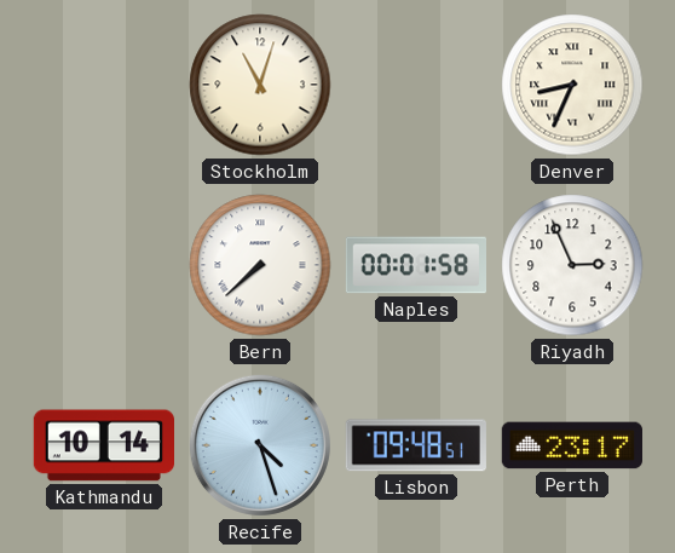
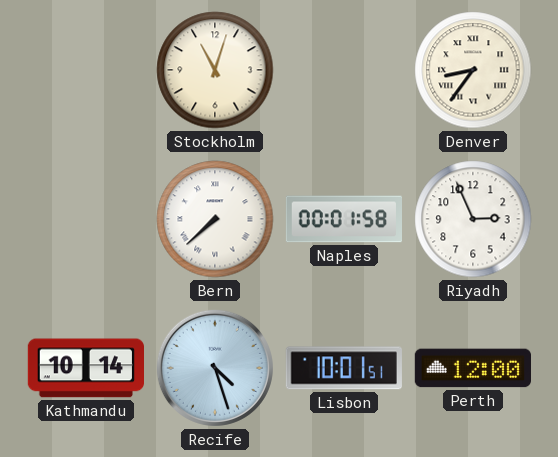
Denver: 8:34 -> 8:36
Lisbon: 09:48 -> 10:01
Perth: 23:17 -> 12:00
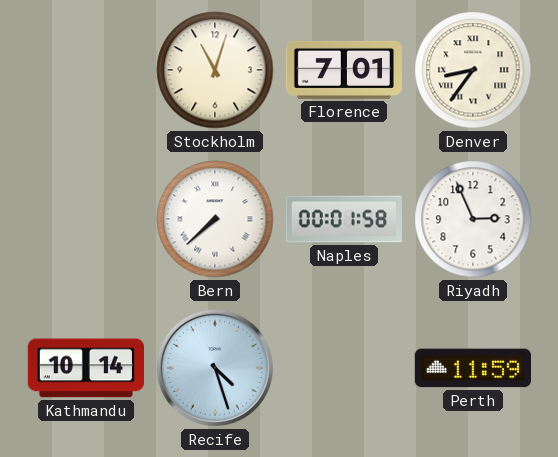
Florence: none -> 7:01
Lisbon: 10:01 -> none
Perth: 12:00 -> 11:59
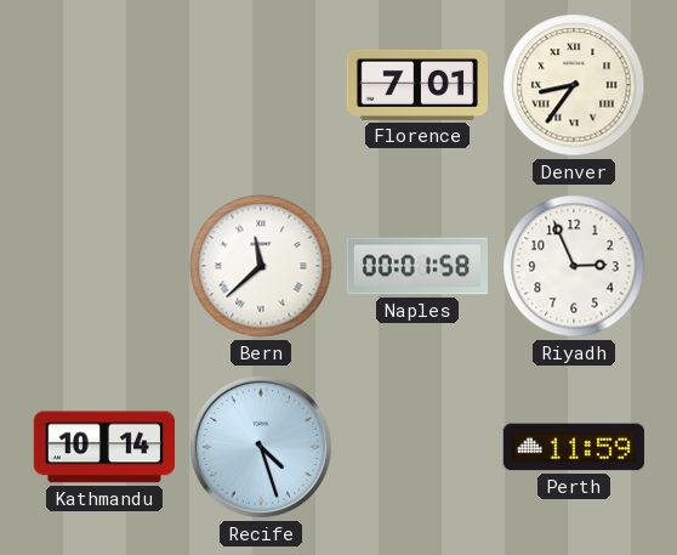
Stockholm: 11:03 -> none
Bern: 7:38 -> 11:38
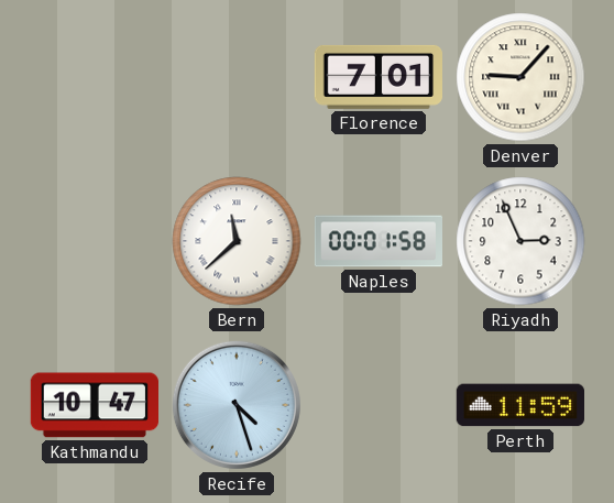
Denver: 8:36 -> 9:07
Kathmandu: 10:14 -> 10:47
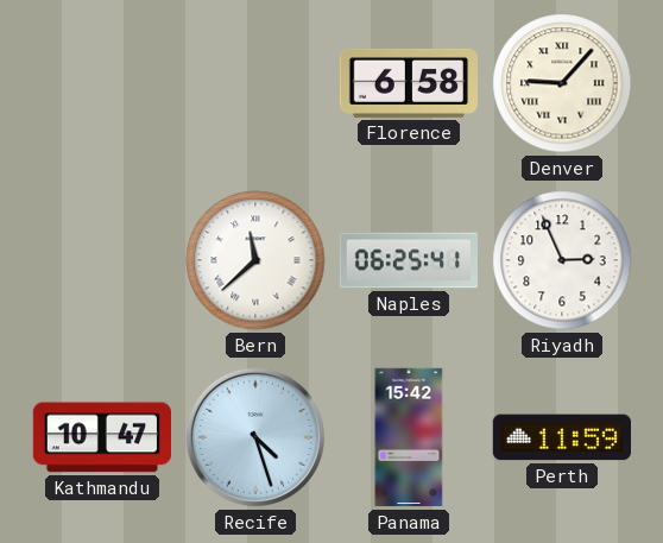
Florence: 7:01 -> 6:58
Naples: 00:01 -> 06:25
Panama: none -> 15:42
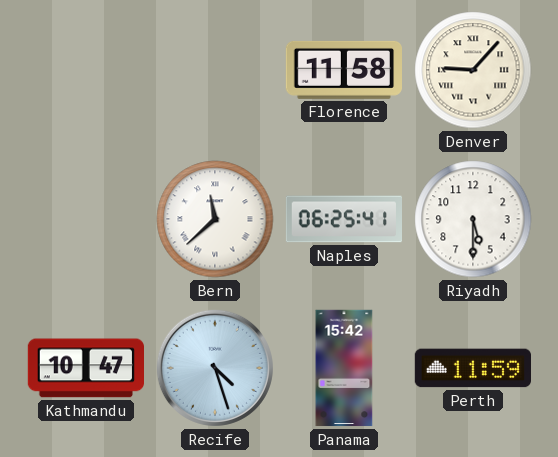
Florence: 6:58 -> 11:58
Riyadh: 2:56 -> 5:30
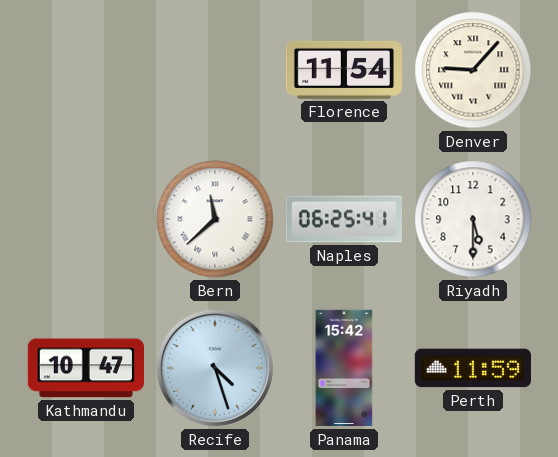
Florence: 11:58 -> 11:54
